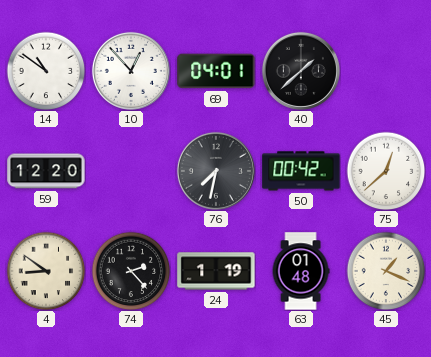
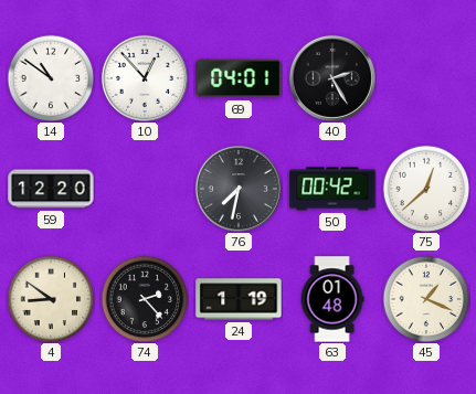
40: 1:38 -> 2:25
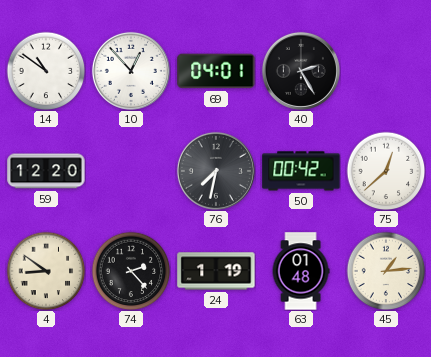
45: 1:19 -> 1:14
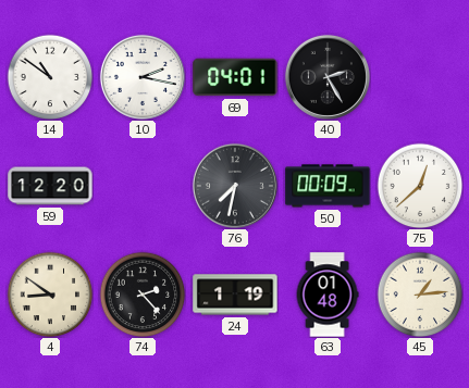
10: 12:53 -> 2:17
50: 00:42 -> 00:09
